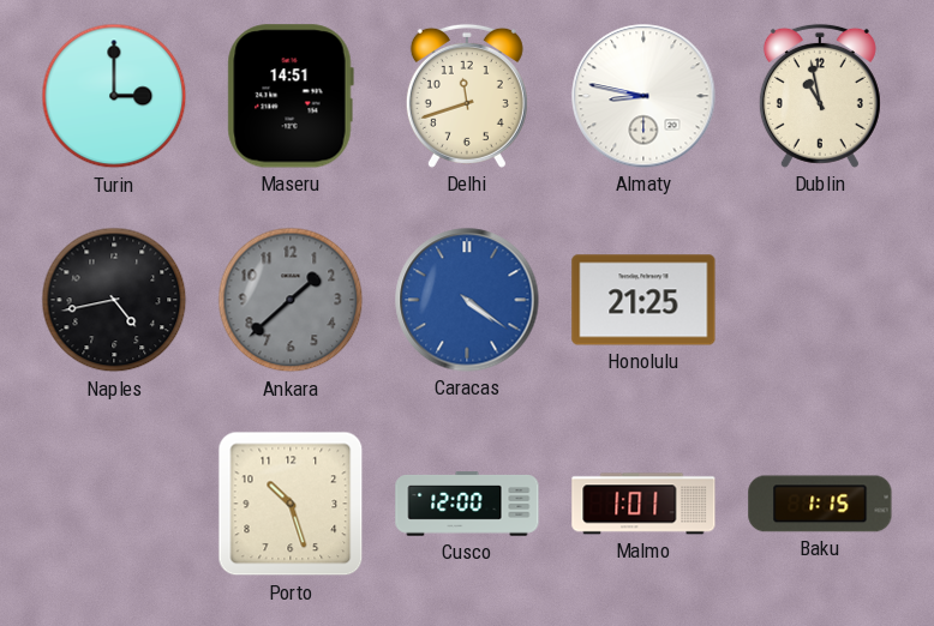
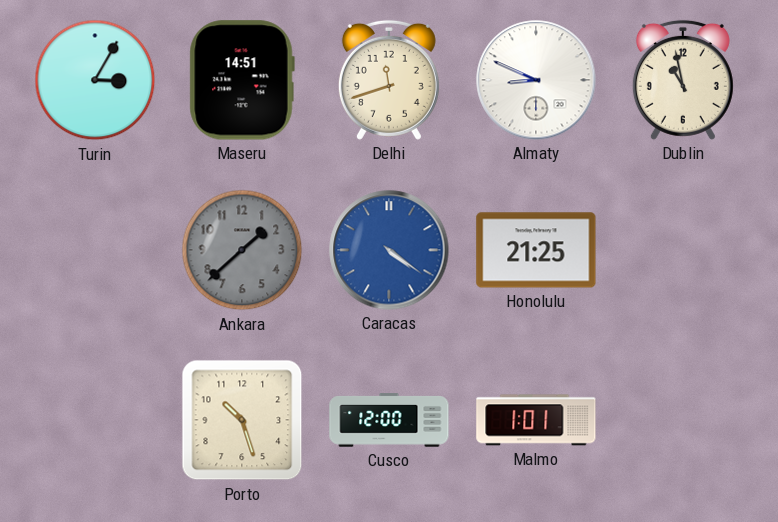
Turin: 3:00 -> 3:05
Almaty: 8:47 -> 8:49
Naples: 4:43 -> none
Baku: 1:15 -> none
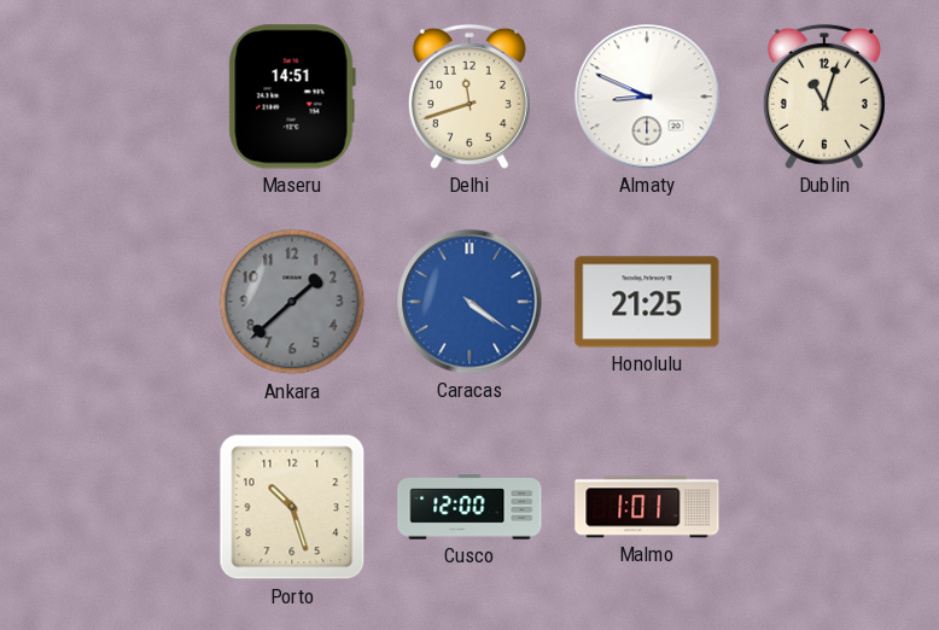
Turin: 3:05 -> none
Dublin: 10:58 -> 11:03
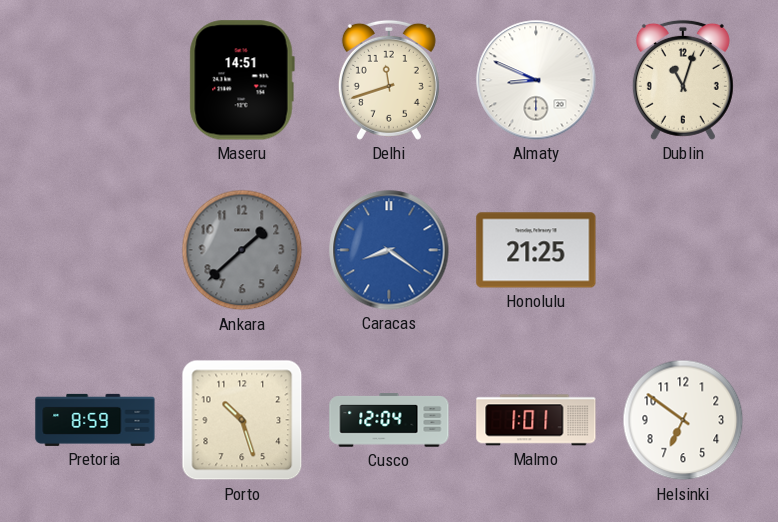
Caracas: 4:21 -> 8:21
Pretoria: none -> 8:59
Cusco: 12:00 -> 12:04
Helsinki: none -> 6:51
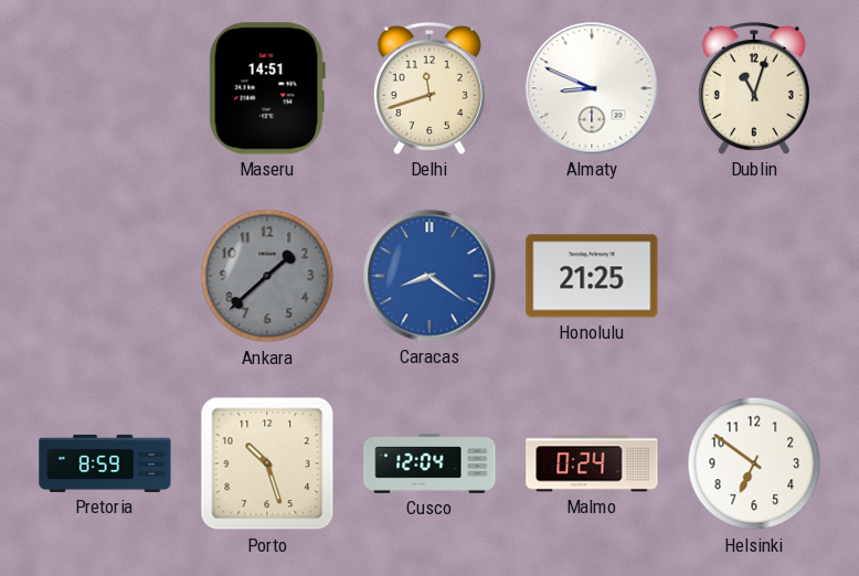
Malmo: 1:01 -> 0:24
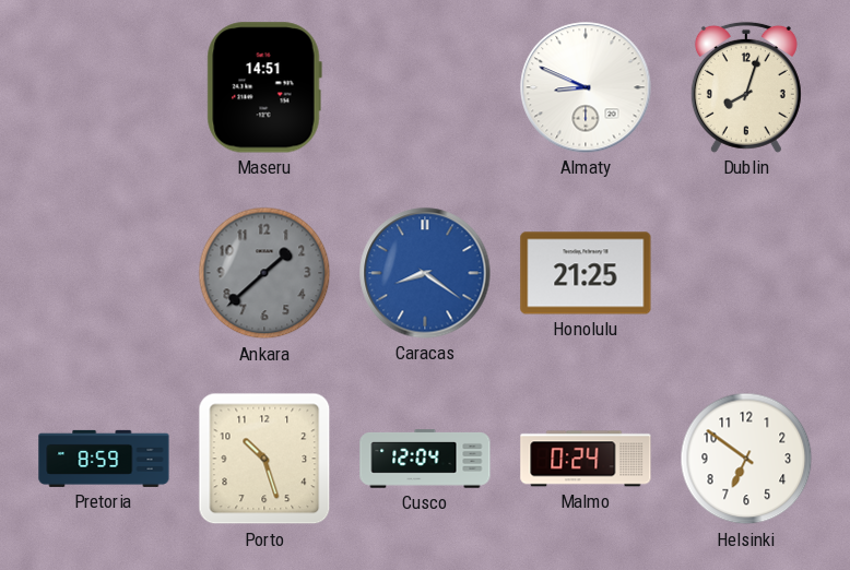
Delhi: 11:42 -> none
Dublin: 11:03 -> 8:03
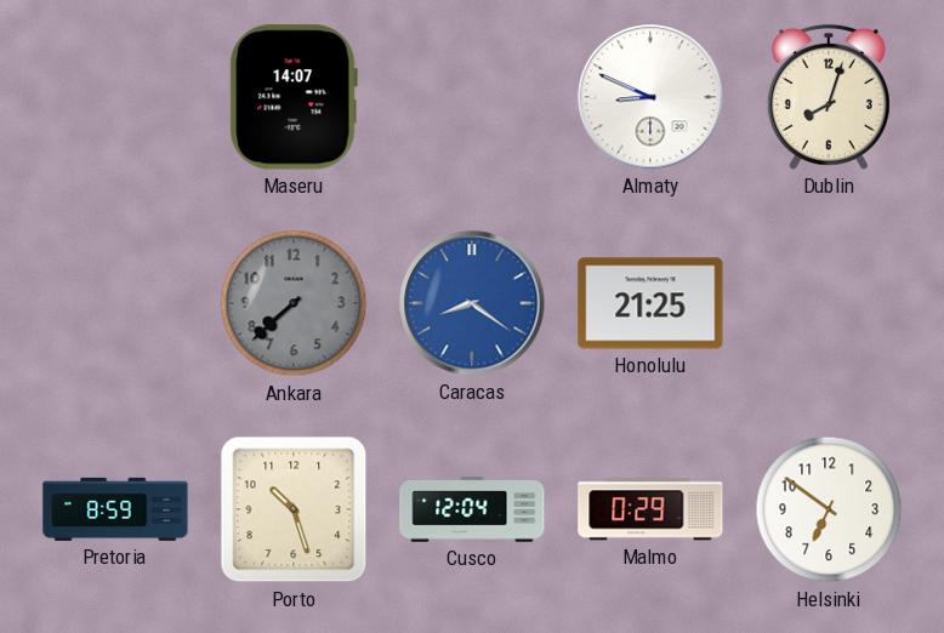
Maseru: 14:51 -> 14:07
Ankara: 1:38 -> 7:38
Malmo: 0:24 -> 0:29
